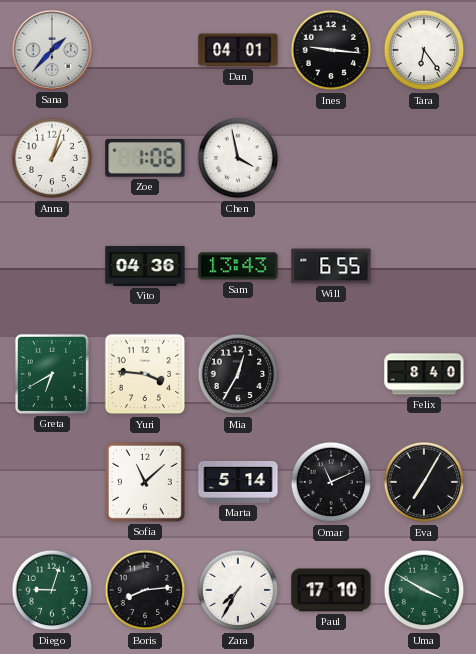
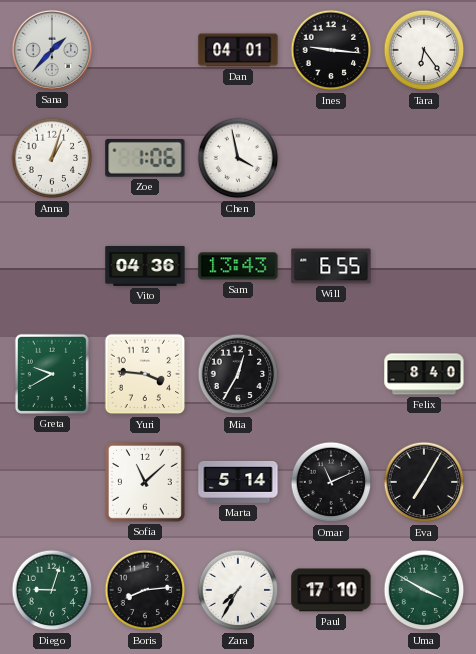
Greta: 6:40 -> 9:40
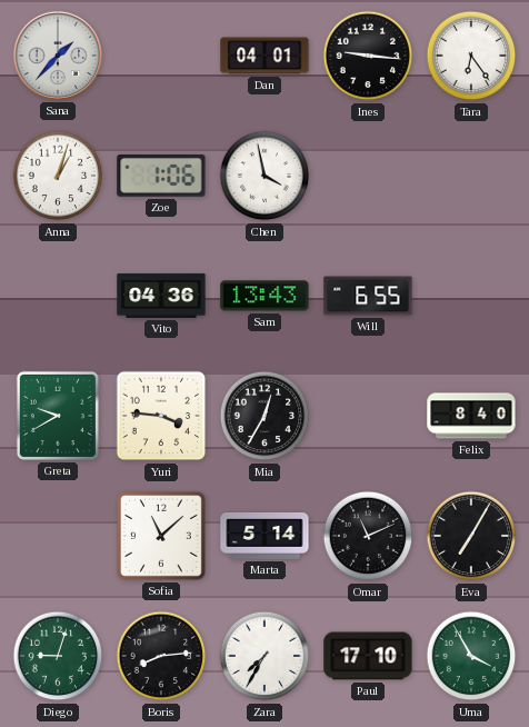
Uma: 3:50 -> 3:55
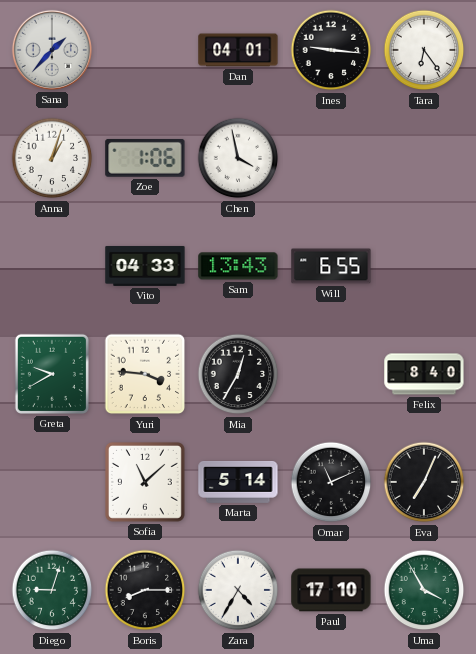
Vito: 04:36 -> 04:33
Eva: 7:05 -> 7:04
Boris: 8:14 -> 8:15
Zara: 7:35 -> 4:35
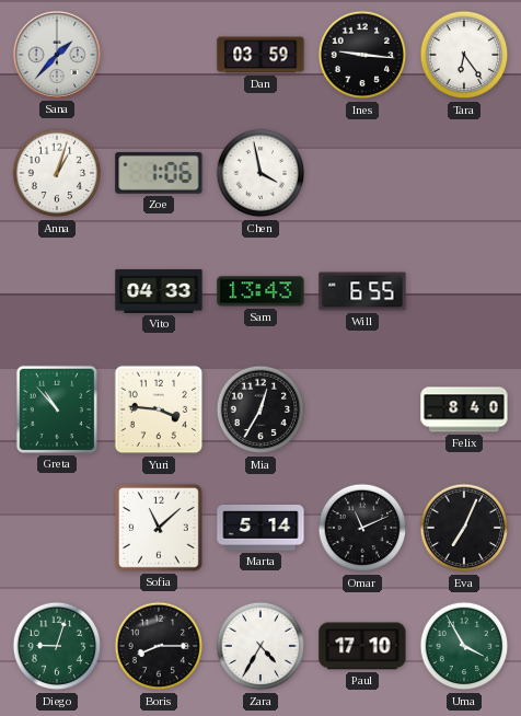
Dan: 04:01 -> 03:59
Greta: 9:40 -> 10:53
